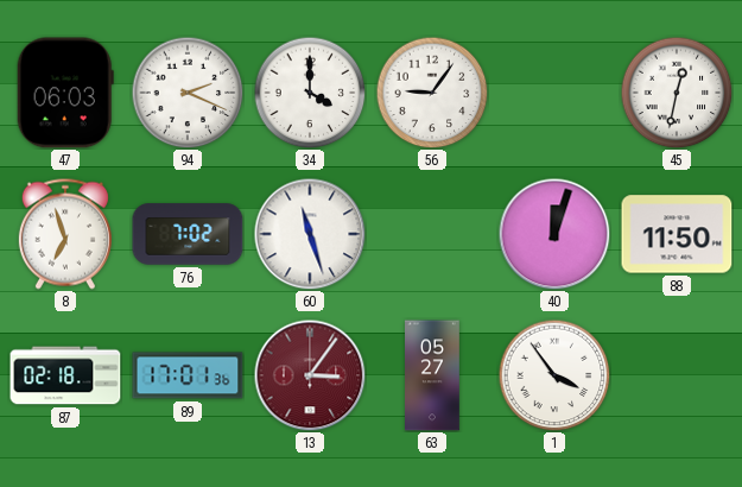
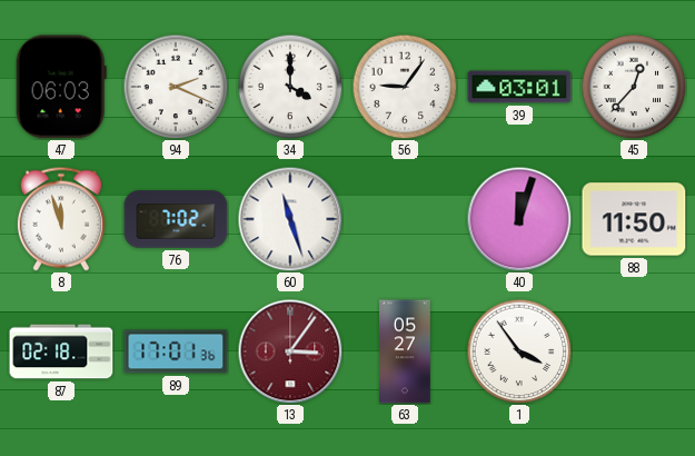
39: none -> 03:01
45: 12:32 -> 12:37
8: 6:57 -> 11:57
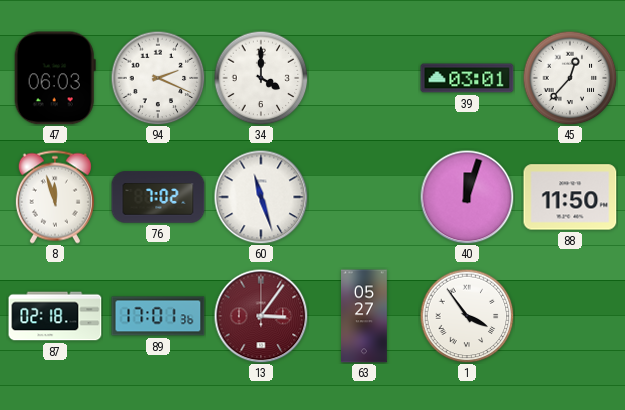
56: 9:06 -> none
